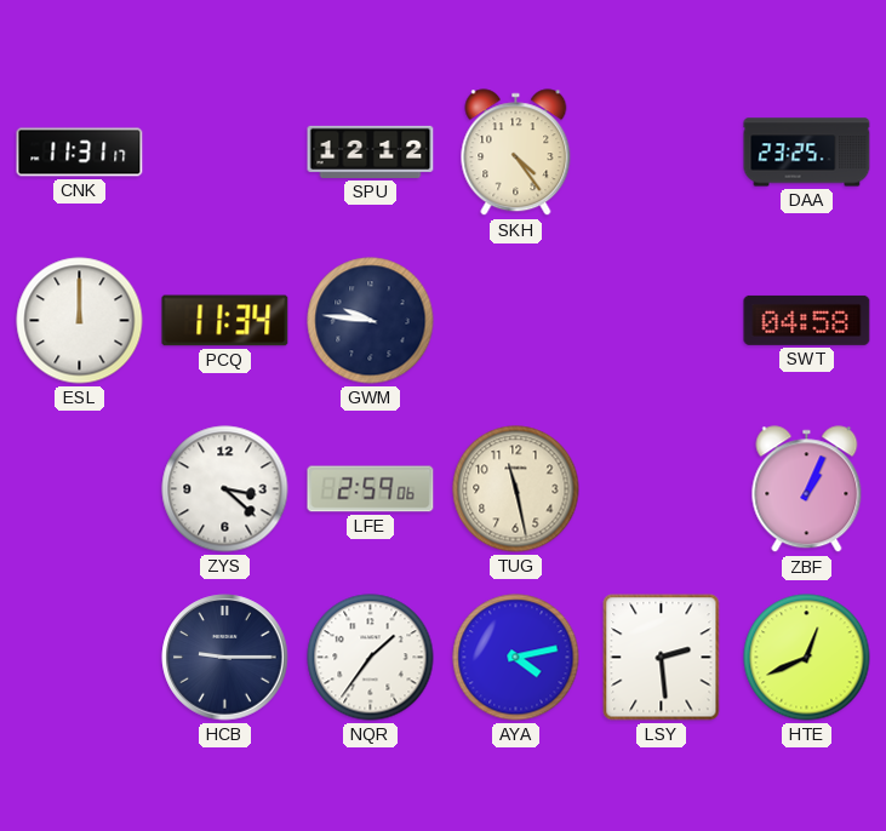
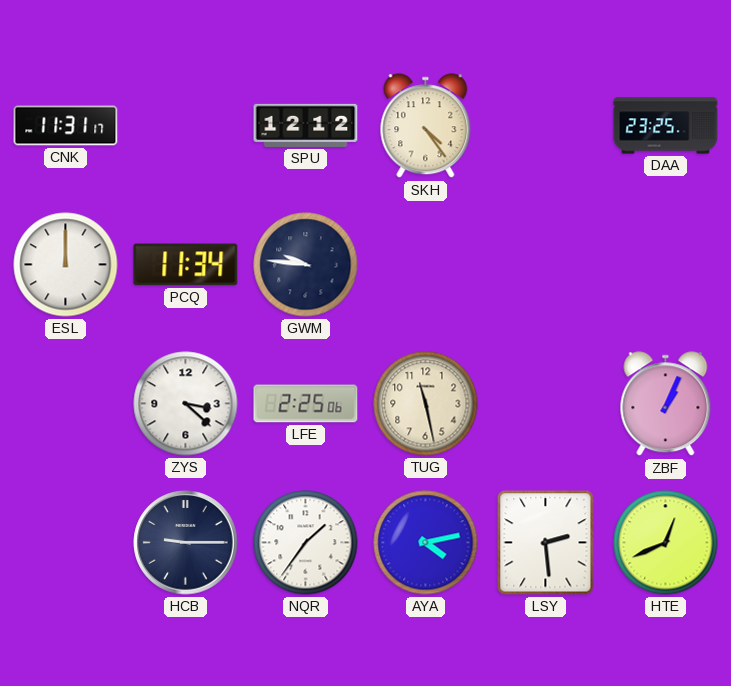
SWT: 04:58 -> none
LFE: 2:59 -> 2:25
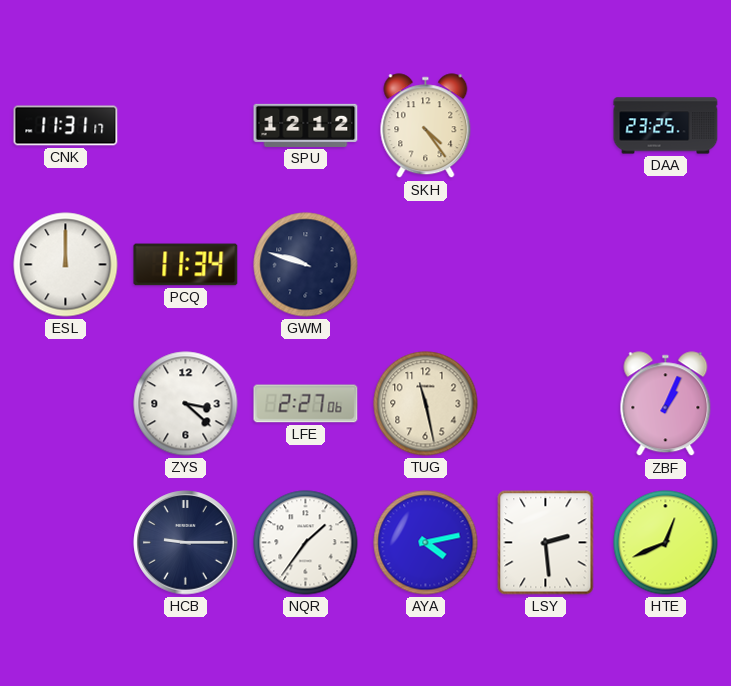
GWM: 9:46 -> 9:48
LFE: 2:25 -> 2:27
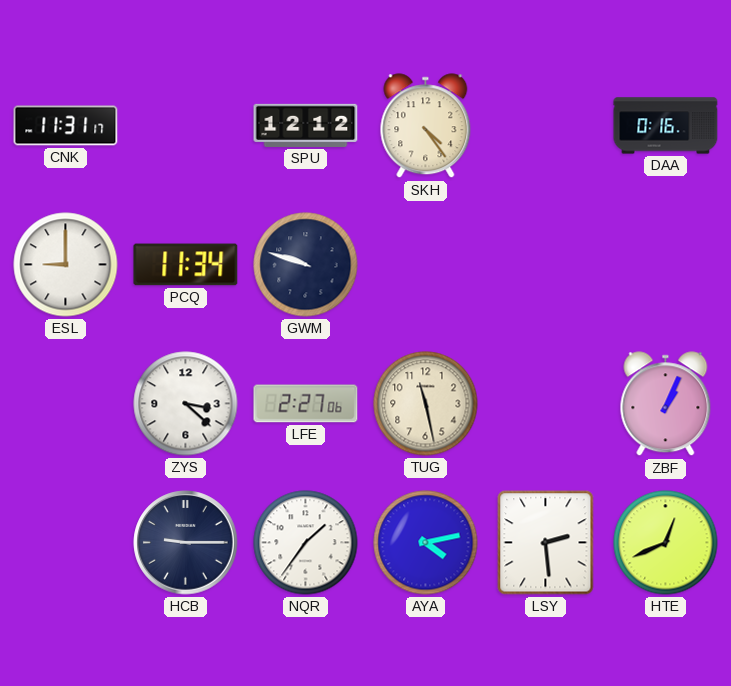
DAA: 23:25 -> 0:16
ESL: 12:00 -> 9:00
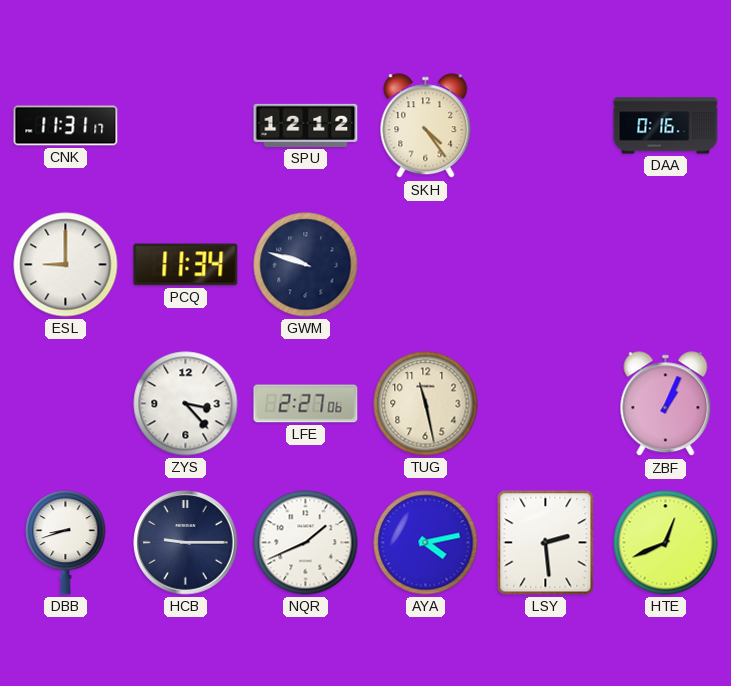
ZYS: 3:22 -> 3:23
DBB: none -> 8:42
NQR: 1:36 -> 1:41
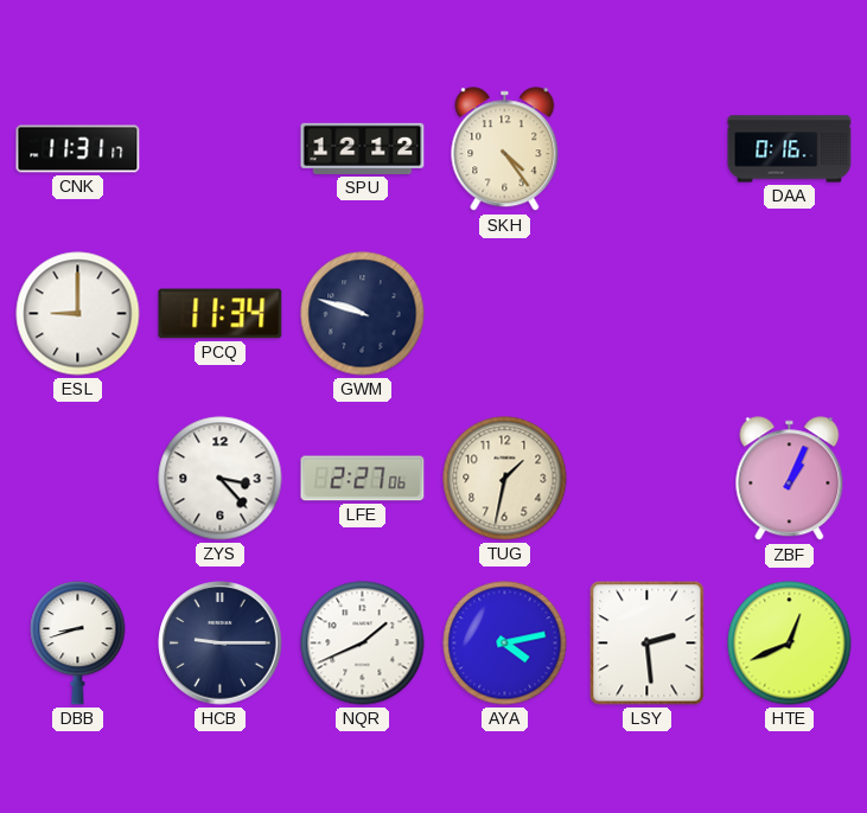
TUG: 11:28 -> 1:32
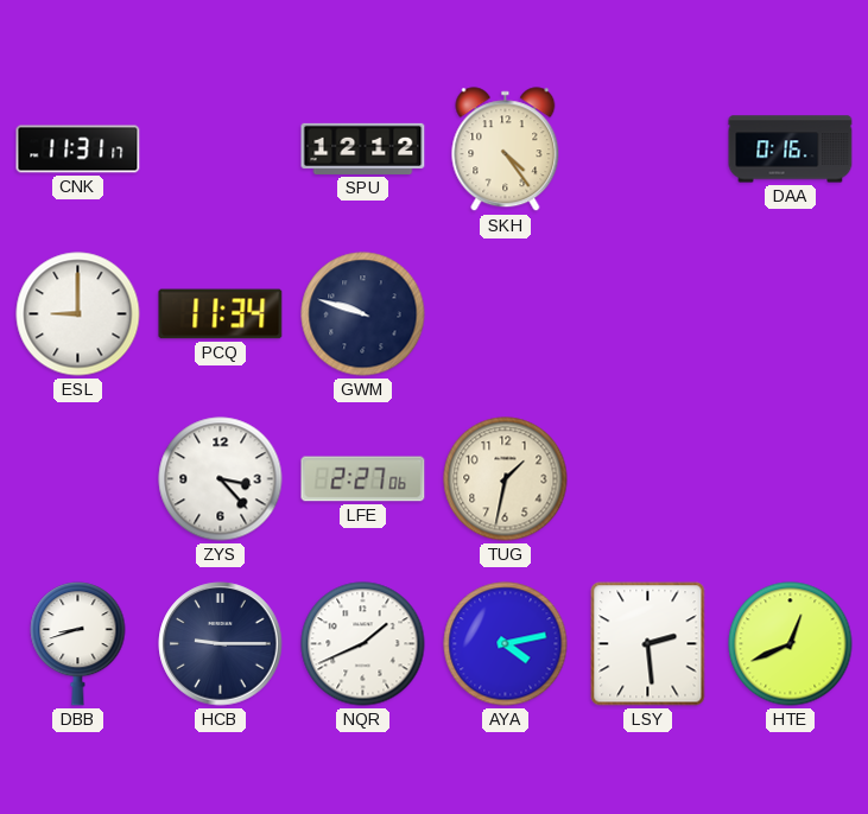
ZBF: 1:04 -> none
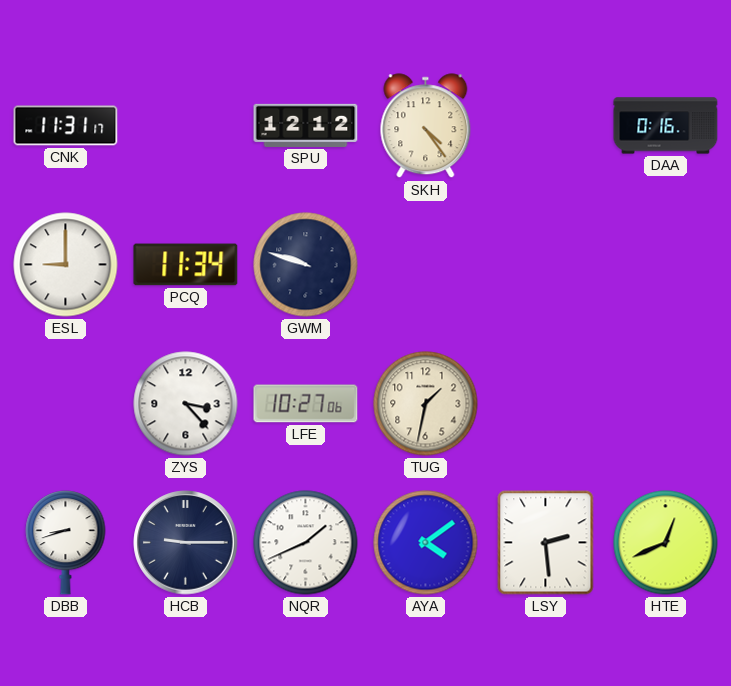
LFE: 2:27 -> 10:27
AYA: 4:13 -> 4:09
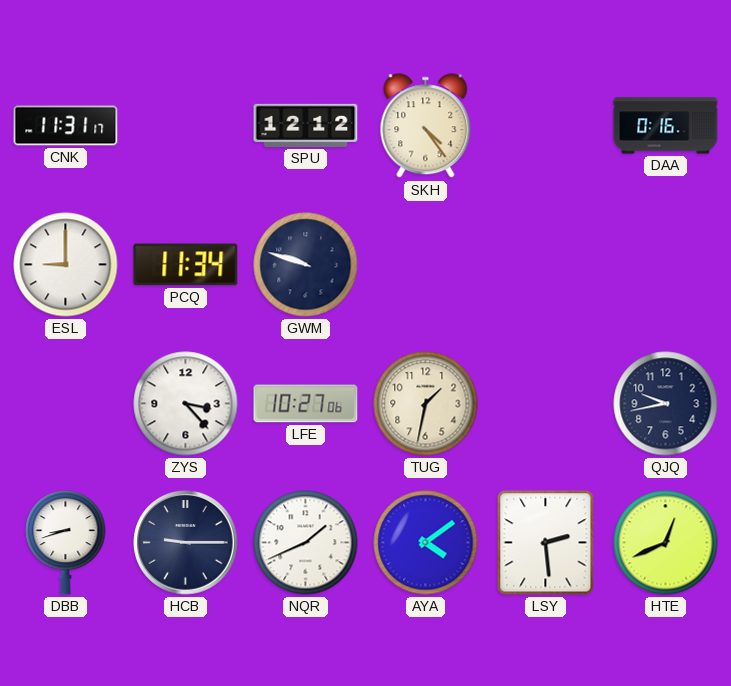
QJQ: none -> 9:43
